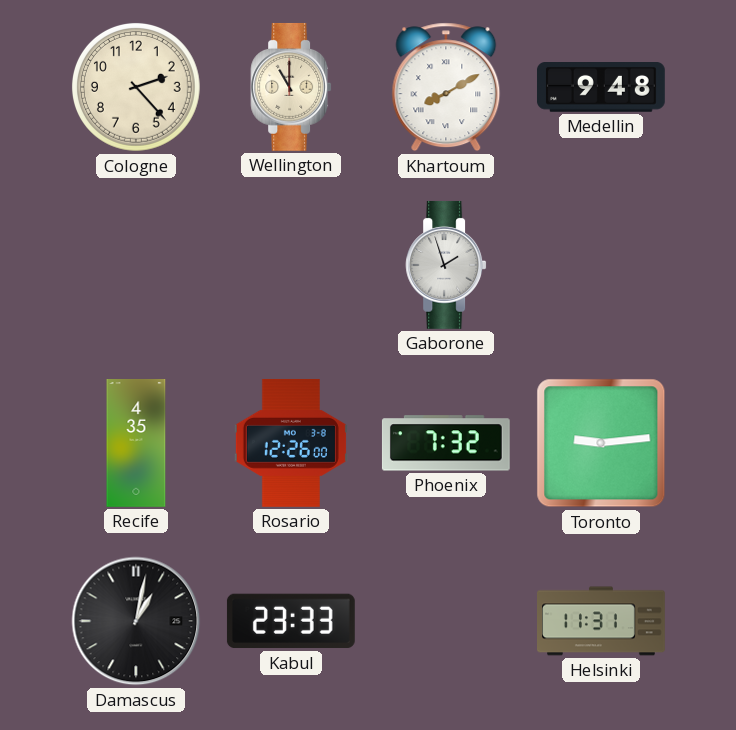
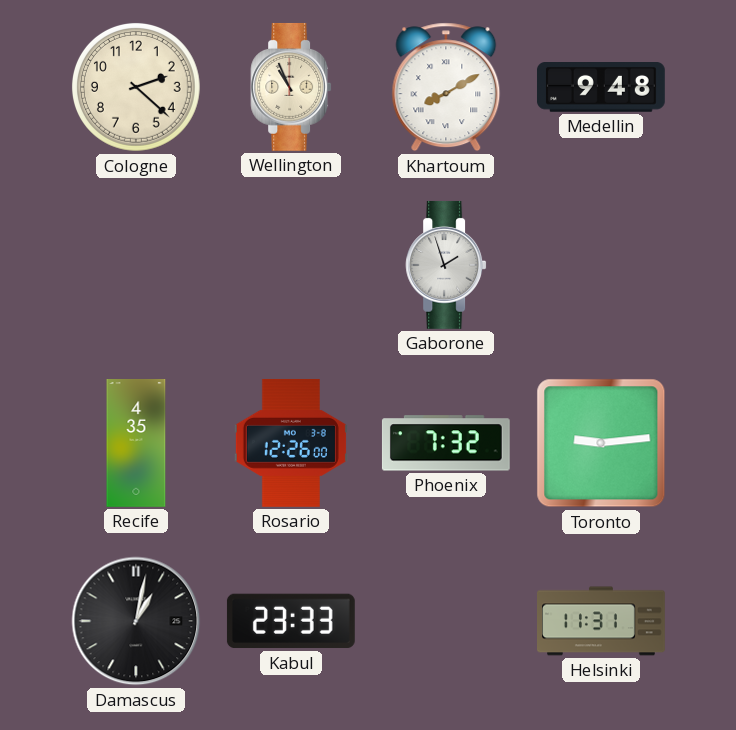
Cologne: 2:23 -> 2:22
Wellington: 11:00 -> 10:56
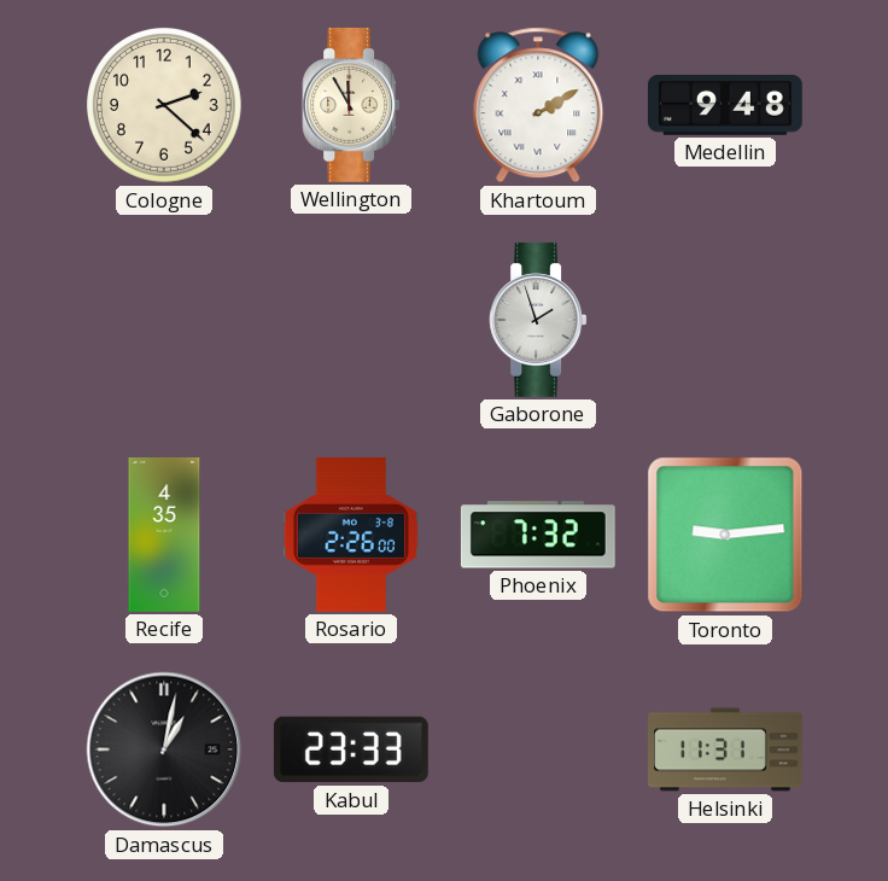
Wellington: 10:56 -> 11:55
Khartoum: 8:10 -> 2:10
Rosario: 12:26 -> 2:26
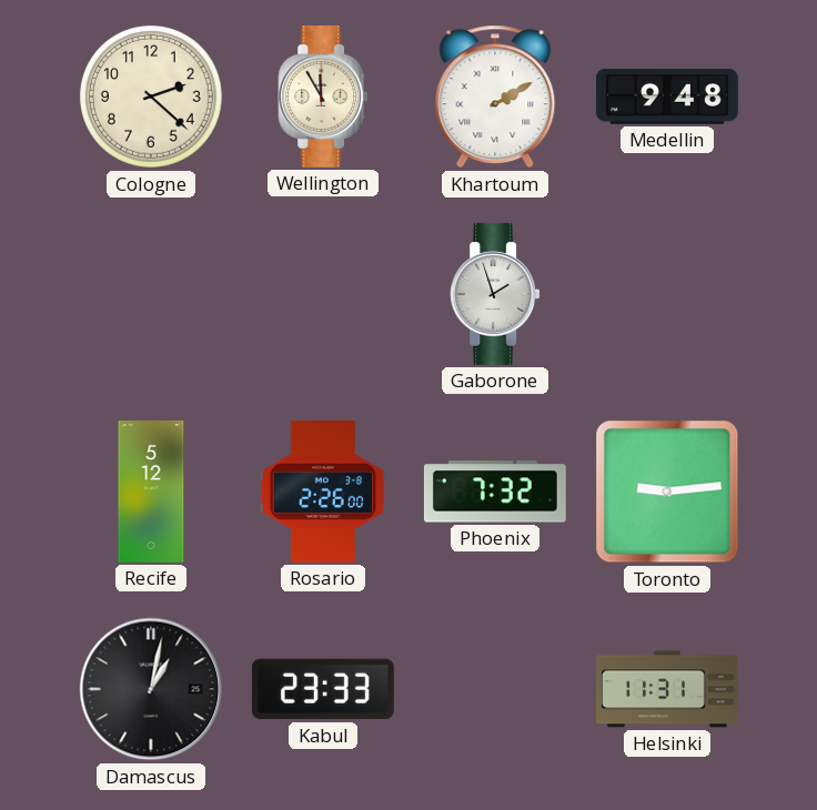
Recife: 4:35 -> 5:12
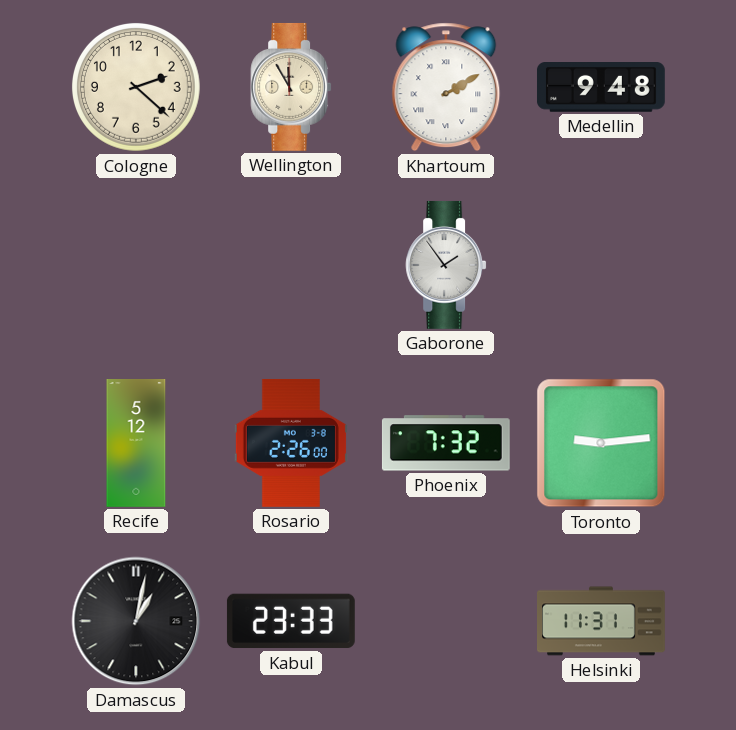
Gaborone: 1:57 -> 1:54
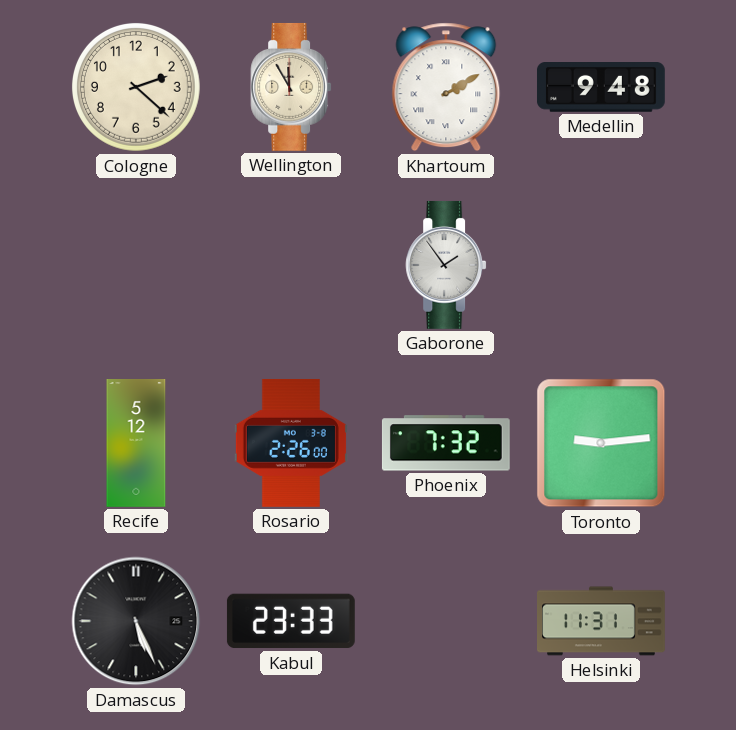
Damascus: 1:02 -> 5:26
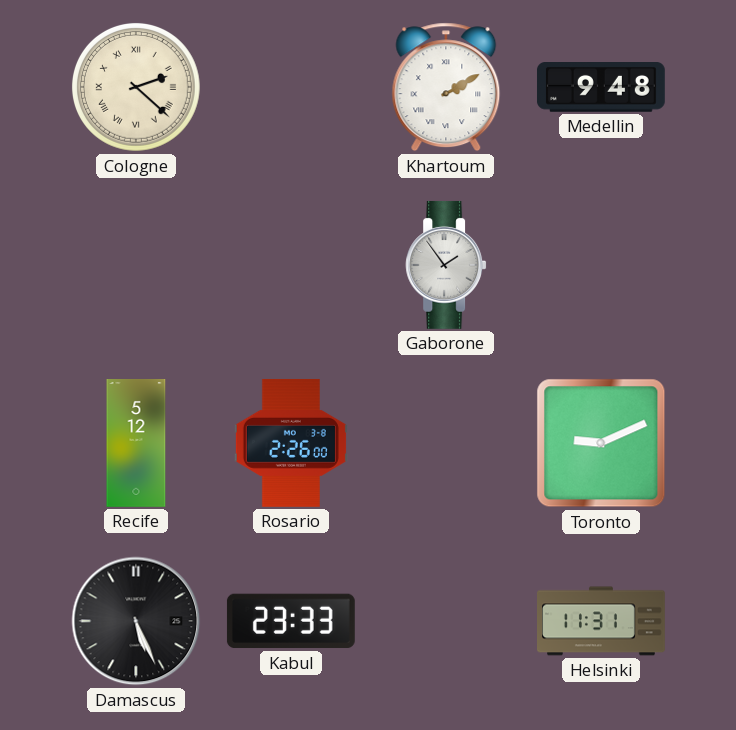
Cologne numerals: Arabic -> Roman
Wellington: 11:55 -> none
Phoenix: 7:32 -> none
Toronto: 9:14 -> 9:11
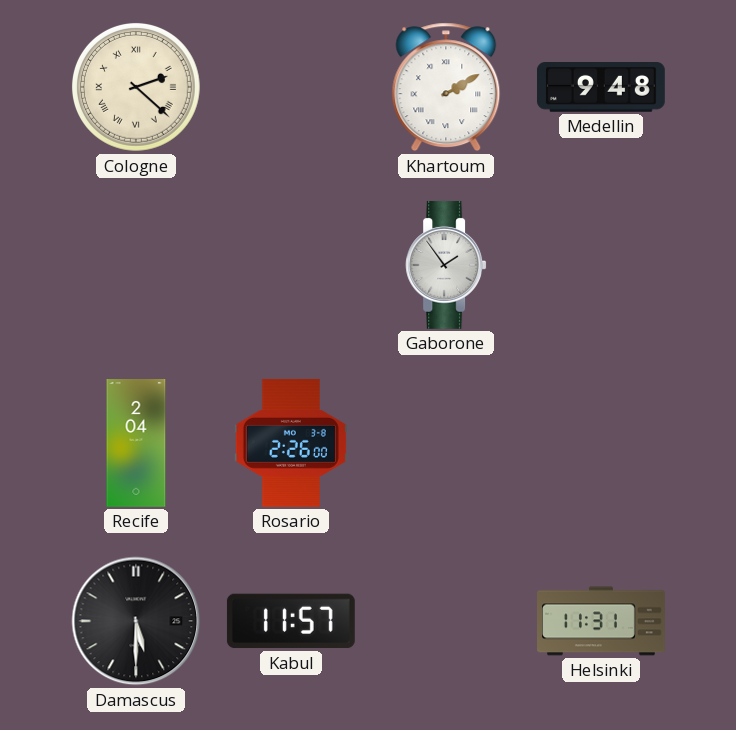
Recife: 5:12 -> 2:04
Toronto: 9:11 -> none
Damascus: 5:26 -> 5:30
Kabul: 23:33 -> 11:57
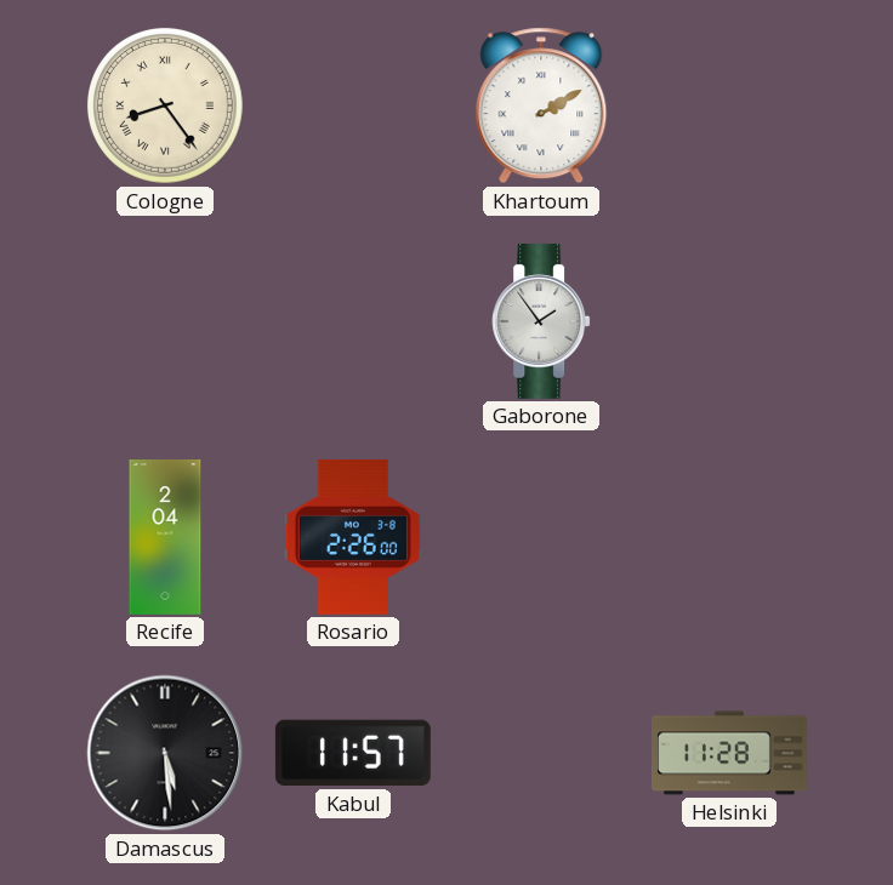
Cologne: 2:22 -> 8:24
Medellin: 9:48 -> none
Damascus: 5:30 -> 5:29
Helsinki: 11:31 -> 11:28
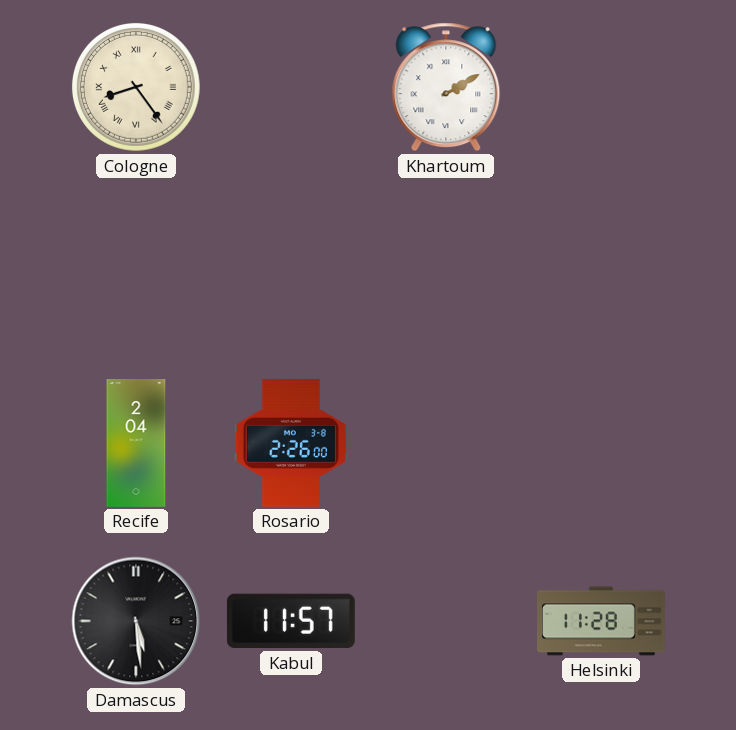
Gaborone: 1:54 -> none
